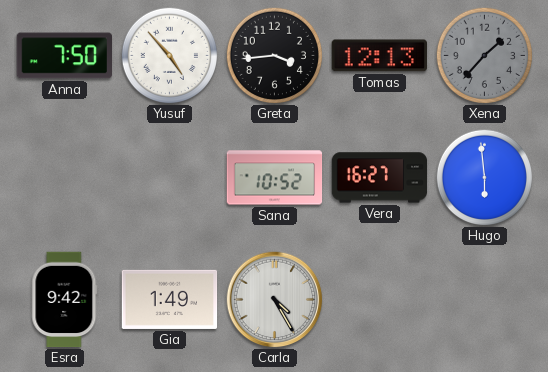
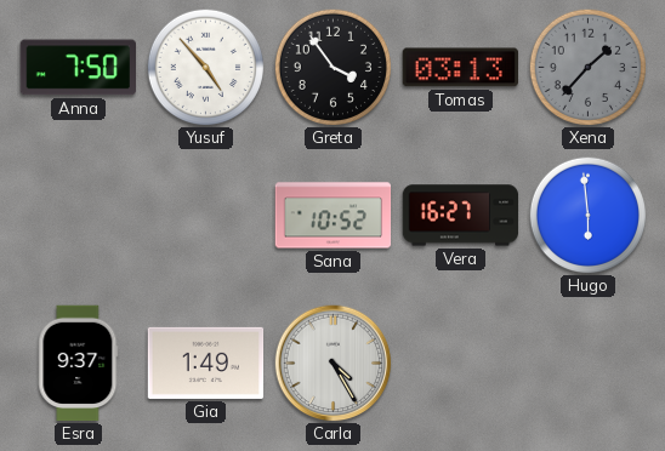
Greta: 3:44 -> 3:54
Tomas: 12:13 -> 03:13
Esra: 9:42 -> 9:37
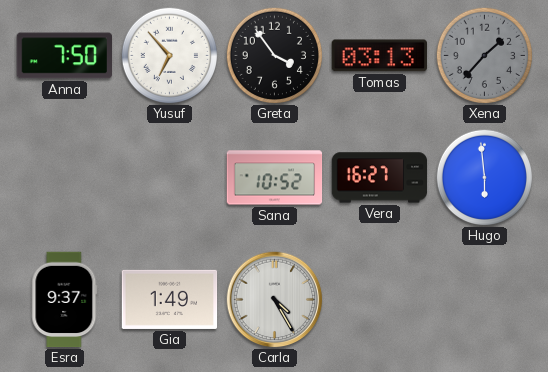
Yusuf: 4:53 -> 6:53
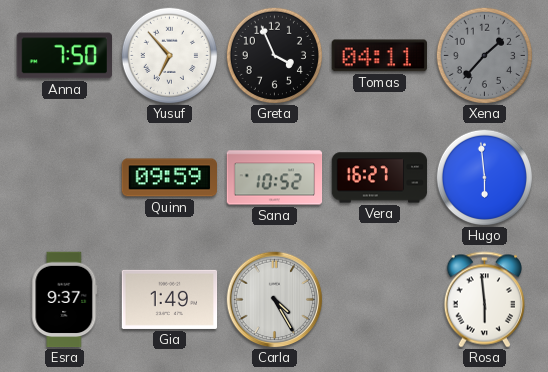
Greta: 3:54 -> 3:56
Tomas: 03:13 -> 04:11
Quinn: none -> 09:59
Rosa: none -> 5:59
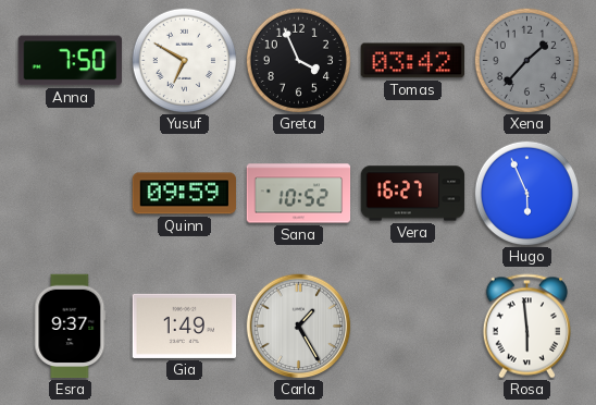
Yusuf: 6:53 -> 6:50
Tomas: 04:11 -> 03:42
Hugo: 5:59 -> 5:56
Carla: 4:25 -> 1:25
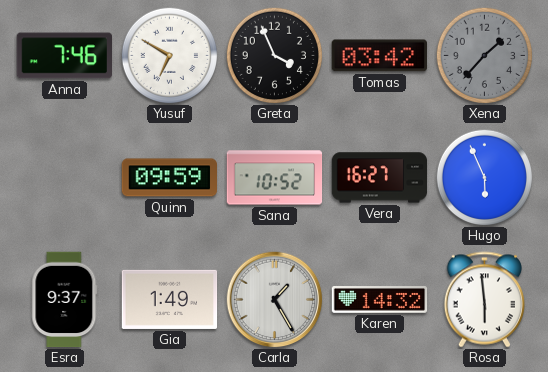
Anna: 7:50 -> 7:46
Karen: none -> 14:32
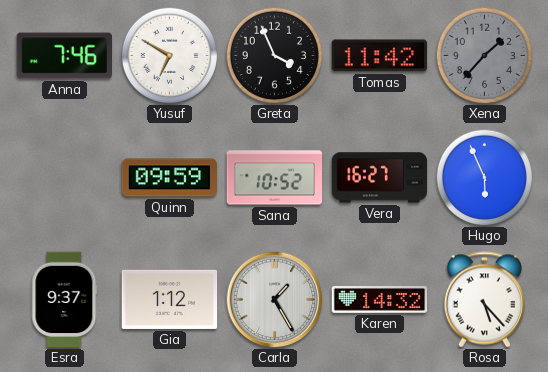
Tomas: 03:42 -> 11:42
Gia: 1:49 -> 1:12
Rosa: 5:59 -> 5:23
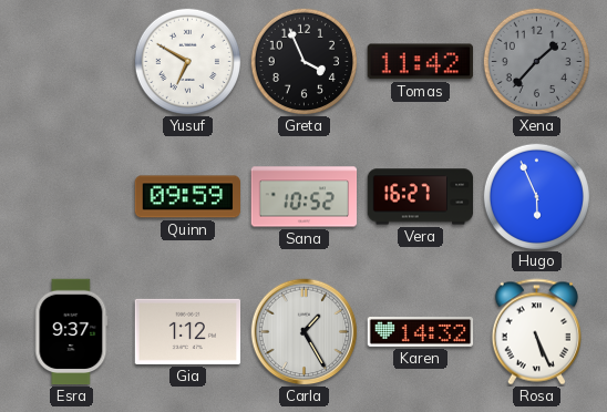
Anna: 7:46 -> none
Rosa: 5:23 -> 5:26
